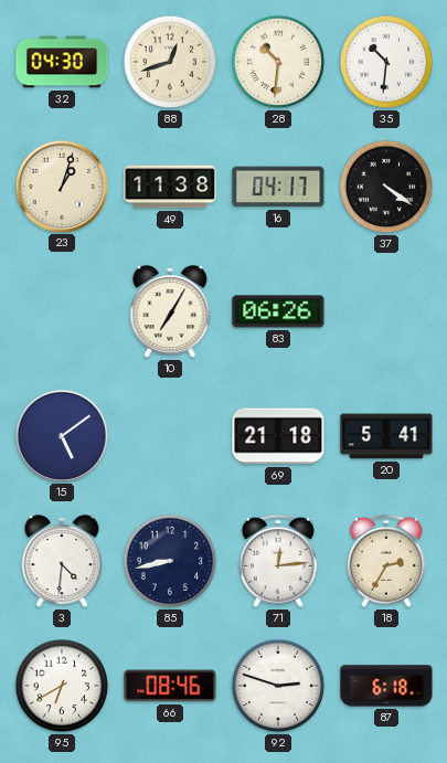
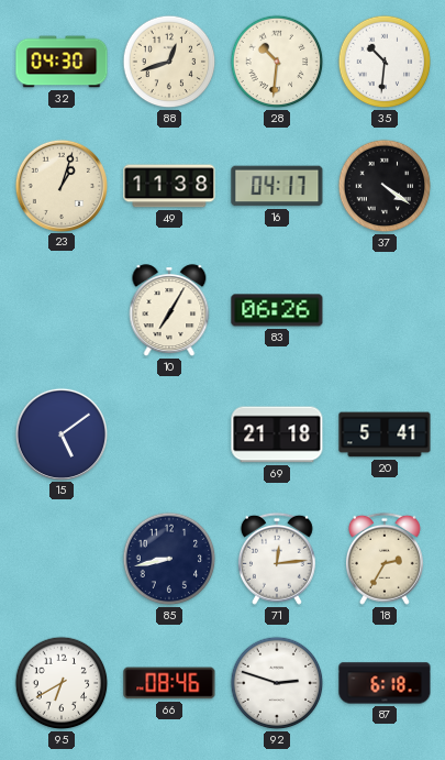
3: 4:31 -> none
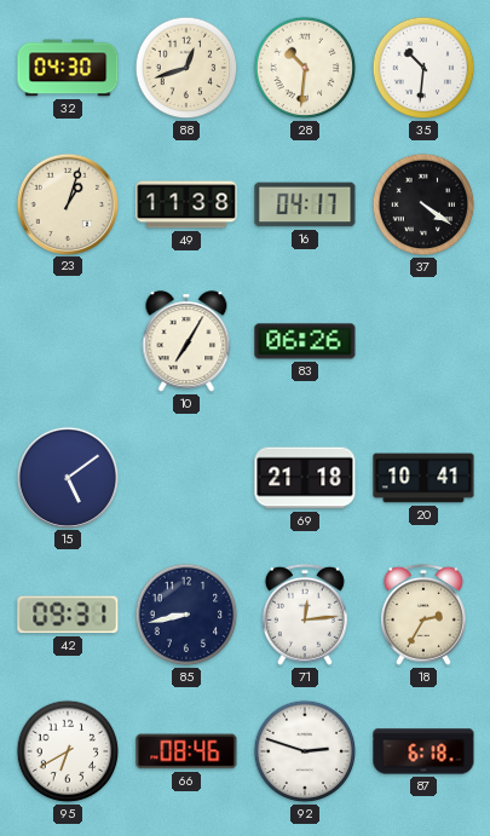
20: 5:41 -> 10:41
42: none -> 09:31
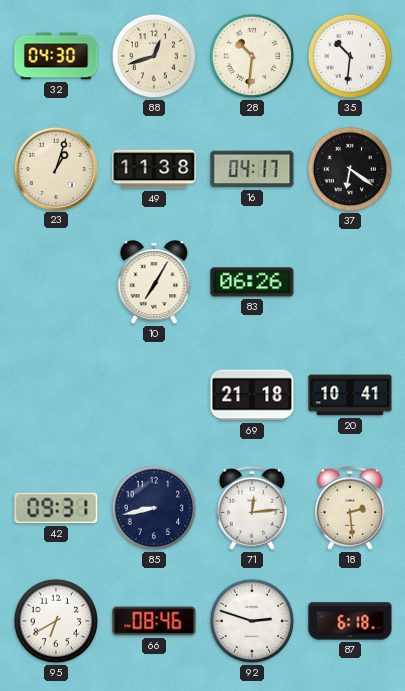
37: 4:21 -> 6:21
15: 5:09 -> none
18: 2:35 -> 2:29
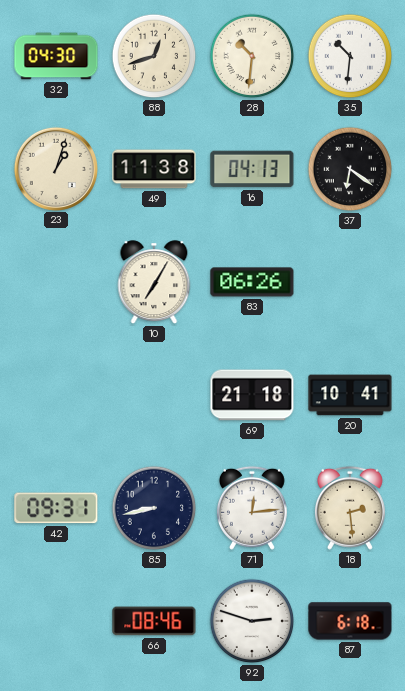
16: 04:17 -> 04:13
95: 6:40 -> none
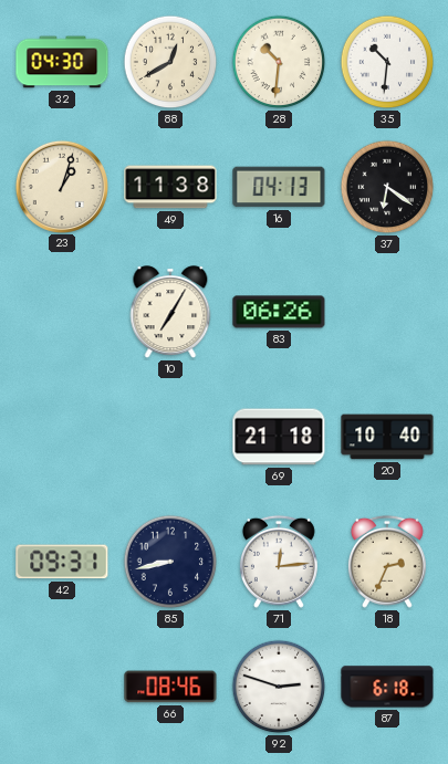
88: 12:42 -> 12:40
20: 10:41 -> 10:40
18: 2:29 -> 2:34
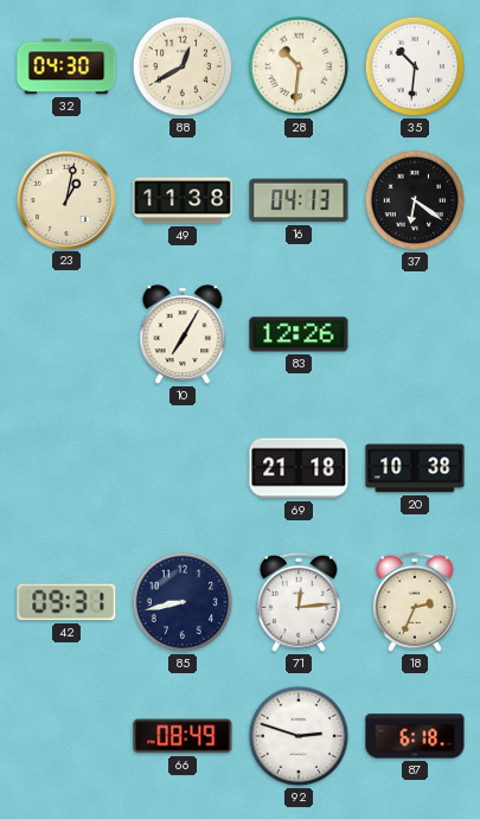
23: 1:03 -> 1:02
83: 06:26 -> 12:26
20: 10:40 -> 10:38
66: 08:46 -> 08:49
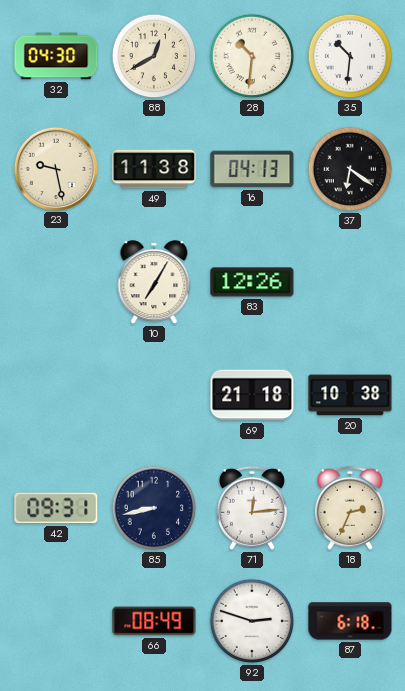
23: 1:02 -> 9:28
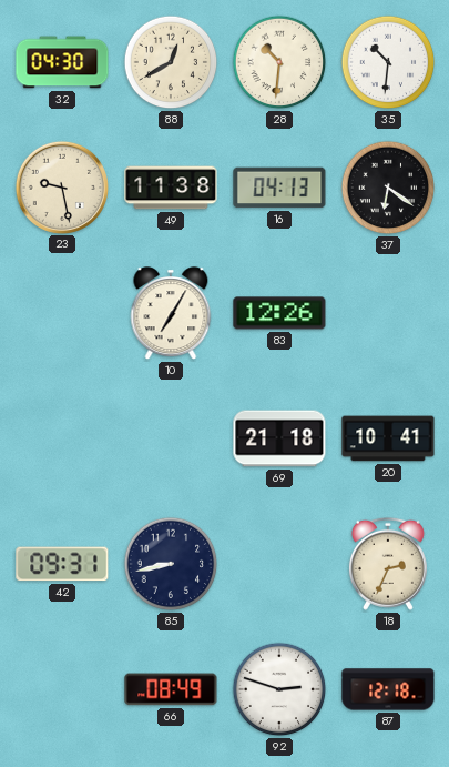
20: 10:38 -> 10:41
71: 12:14 -> none
87: 6:18 -> 12:18
